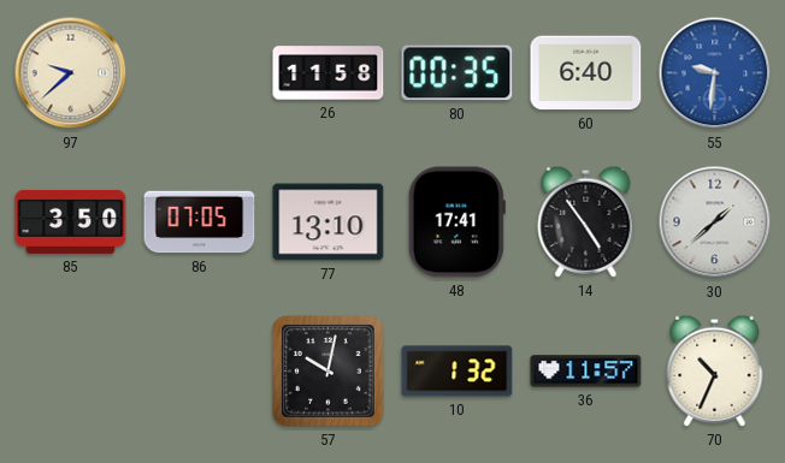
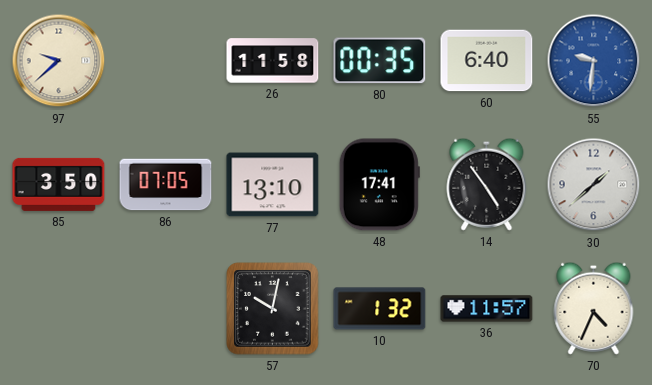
70: 10:34 -> 4:34
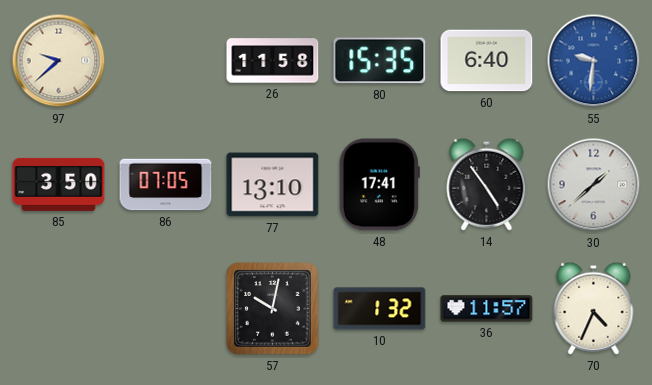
80: 00:35 -> 15:35
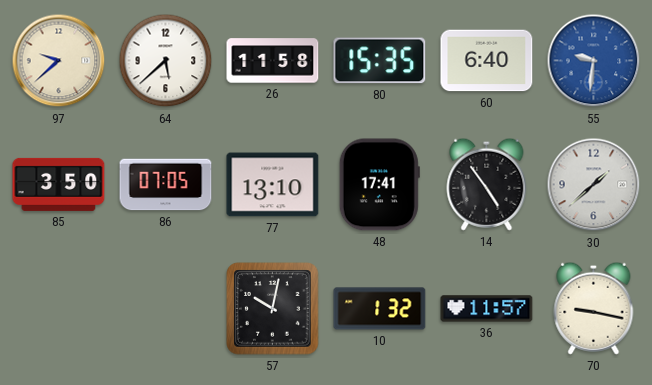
64: none -> 5:38
70: 4:34 -> 9:17
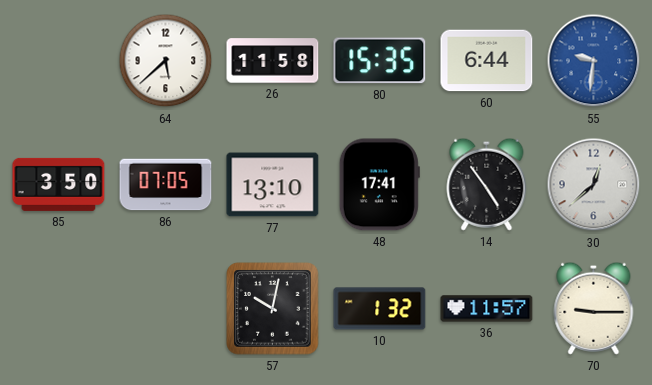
97: 9:38 -> none
60: 6:40 -> 6:44
30: 1:38 -> 12:38
70: 9:17 -> 9:15
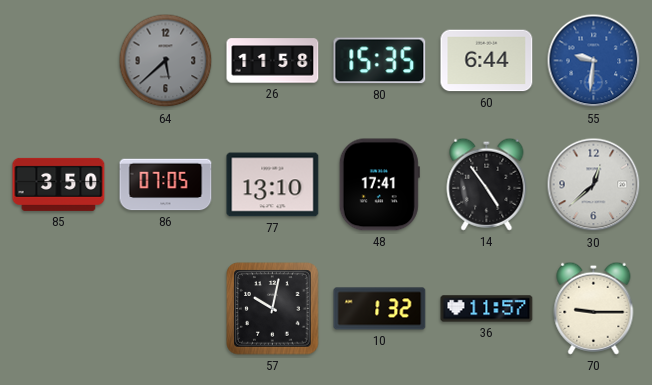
64 dial: white -> grey
